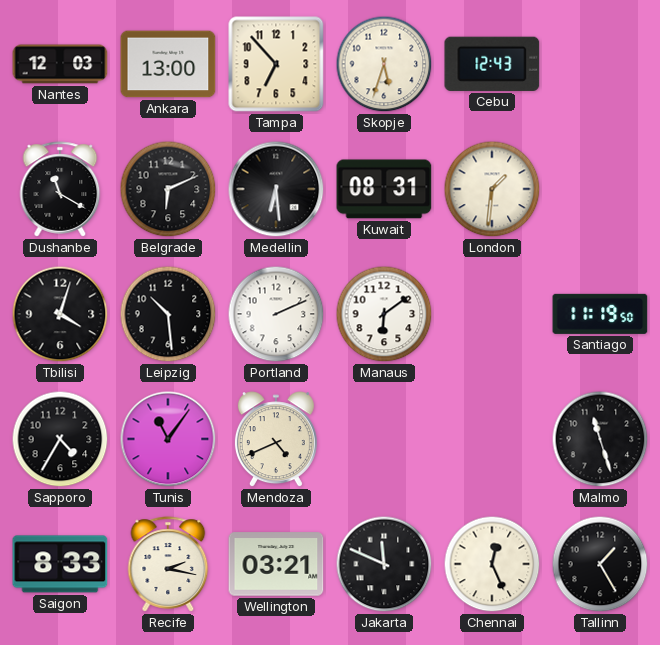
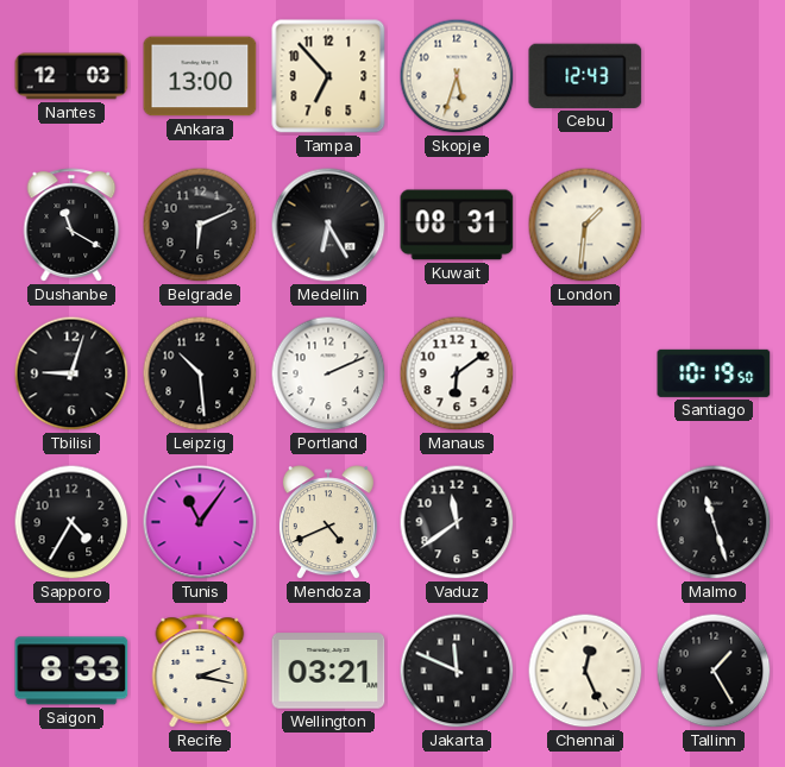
Medellin: 6:29 -> 6:25
Tbilisi: 4:03 -> 9:03
Santiago: 11:19 -> 10:19
Vaduz: none -> 11:39
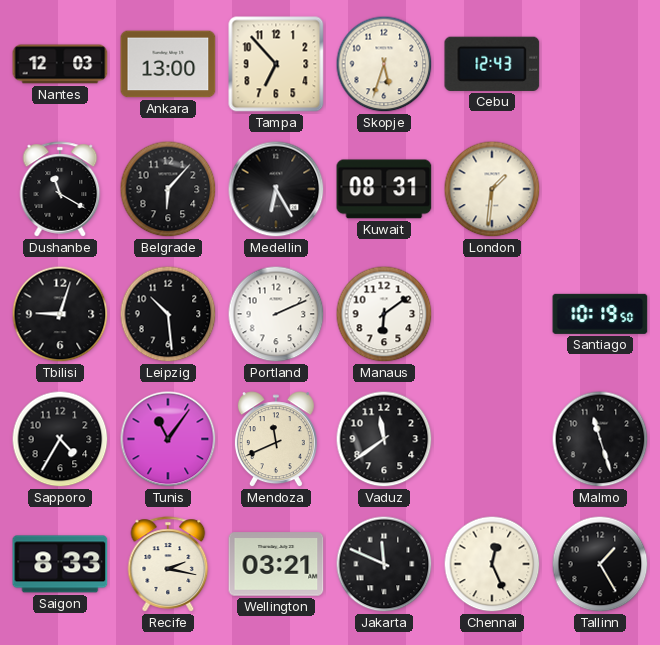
Belgrade: 6:11 -> 6:07
Mendoza: 4:41 -> 11:41
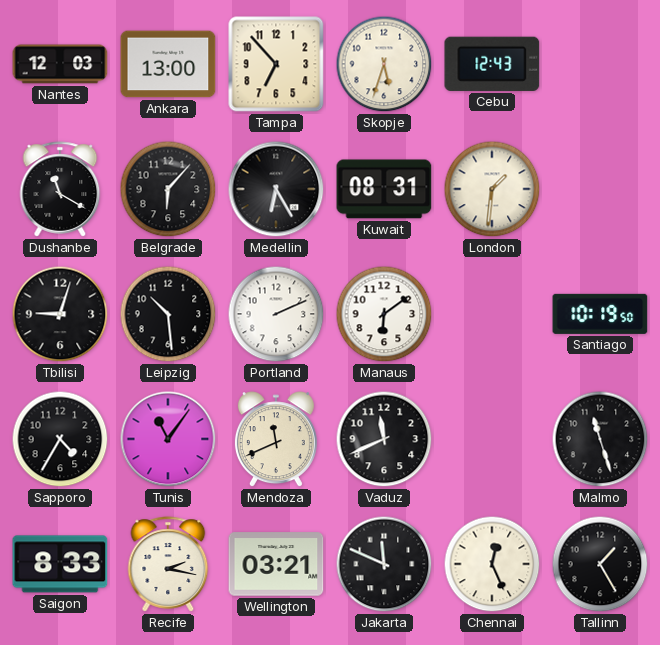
Vaduz: 11:39 -> 11:41
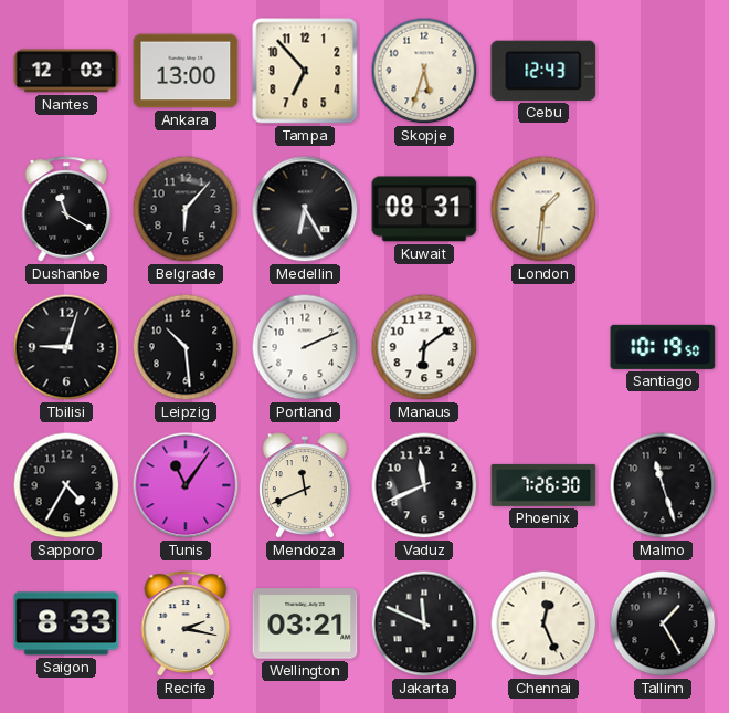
Phoenix: none -> 7:26
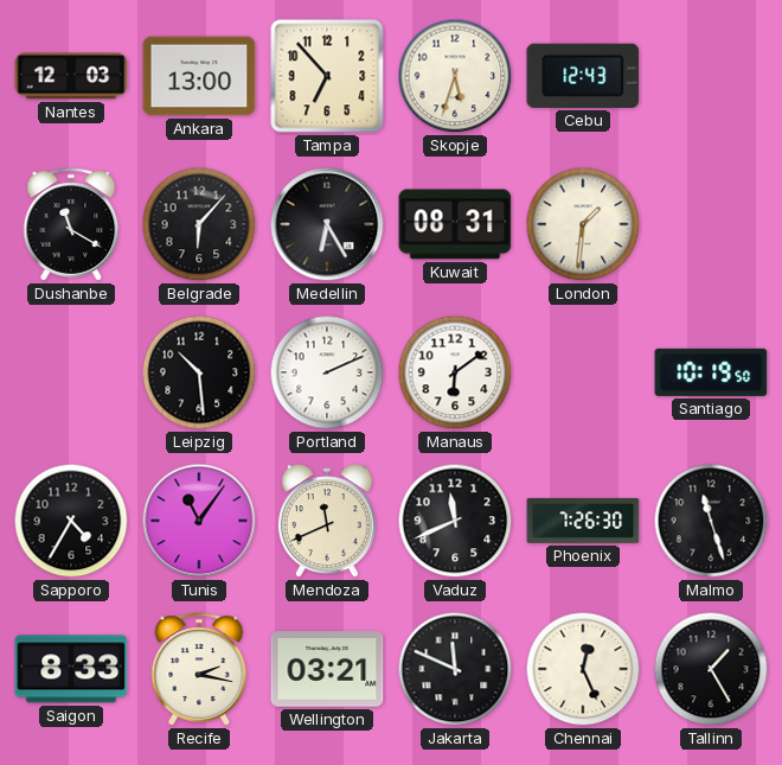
Tbilisi: 9:03 -> none
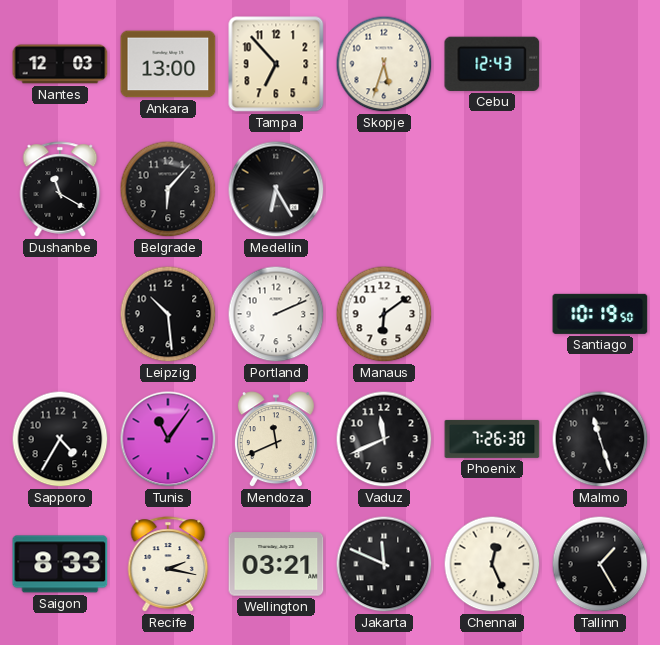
Kuwait: 08:31 -> none
London: 1:31 -> none
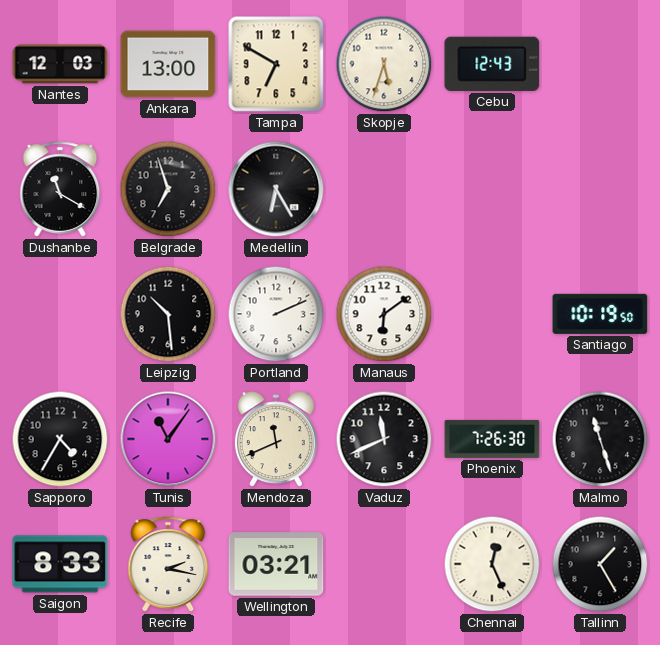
Tampa: 6:53 -> 6:50
Belgrade: 6:07 -> 6:57
Jakarta: 11:49 -> none
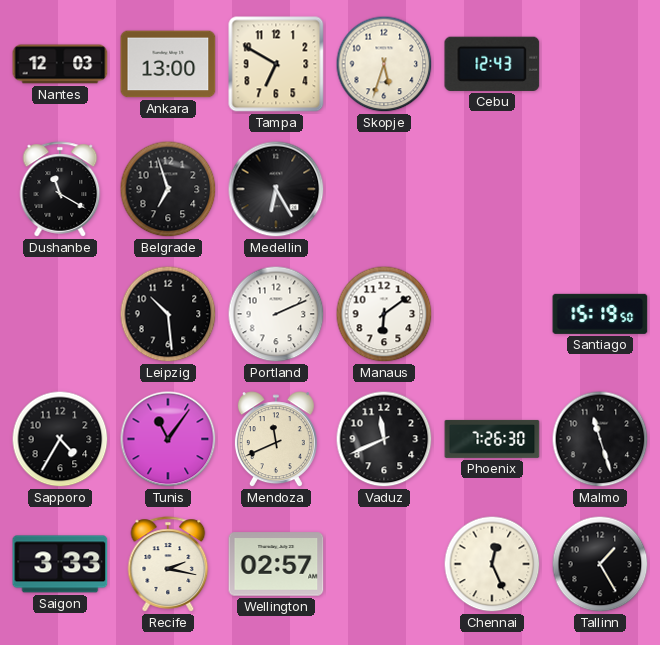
Santiago: 10:19 -> 15:19
Saigon: 8:33 -> 3:33
Wellington: 03:21 -> 02:57
